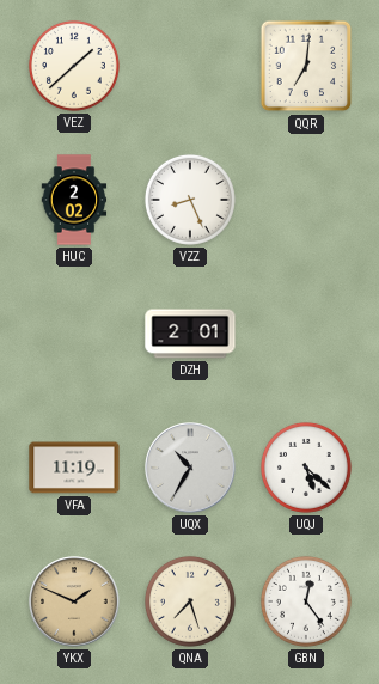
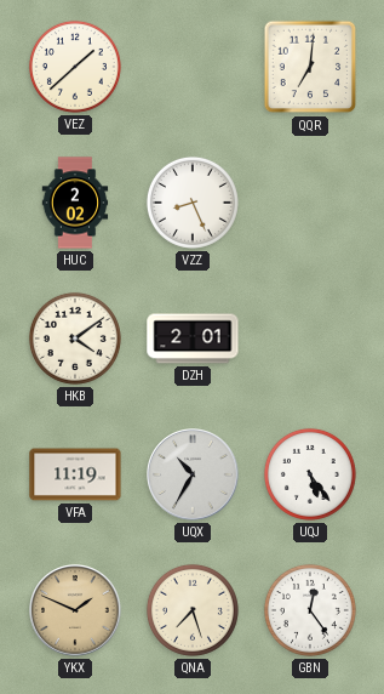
HKB: none -> 4:09
UQJ: 5:22 -> 5:24
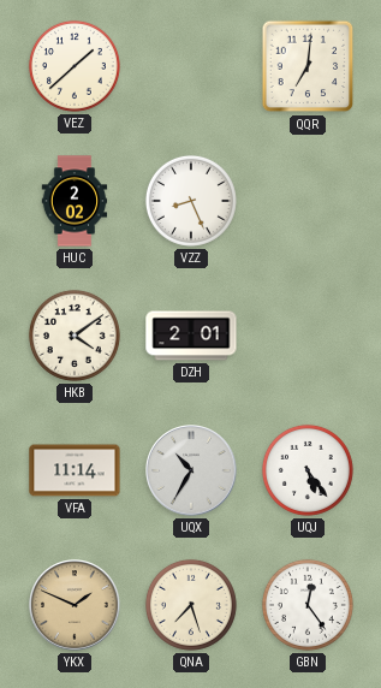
VFA: 11:19 -> 11:14
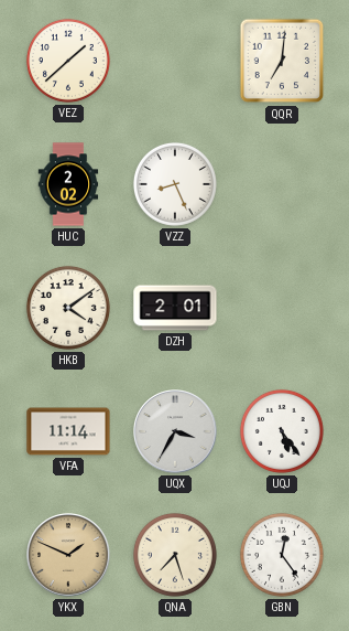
UQX: 10:35 -> 3:35
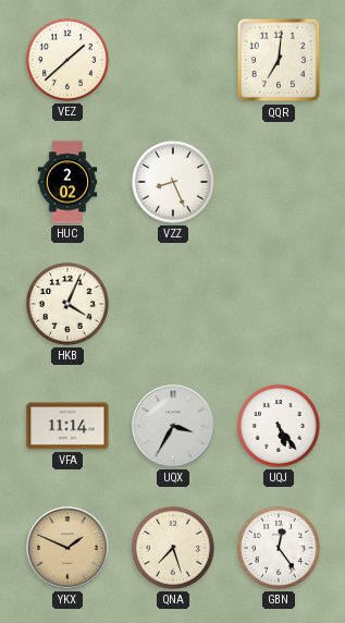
HKB: 4:09 -> 4:04
DZH: 2:01 -> none
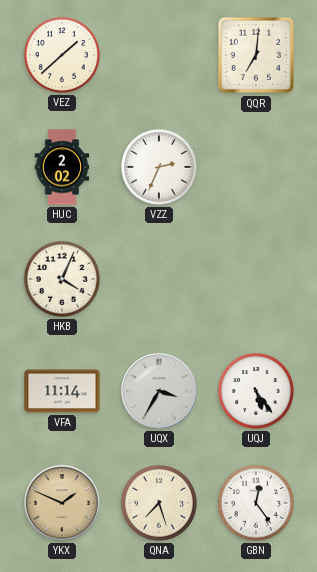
VZZ: 8:26 -> 2:34
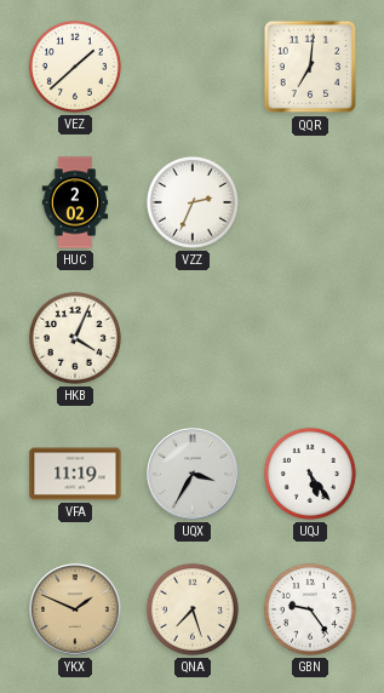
VFA: 11:14 -> 11:19
GBN: 12:24 -> 9:24
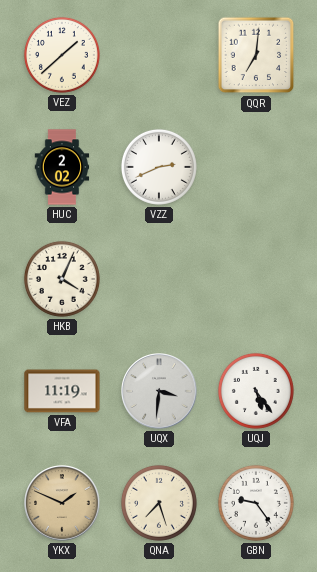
VZZ: 2:34 -> 2:41
UQX: 3:35 -> 3:31
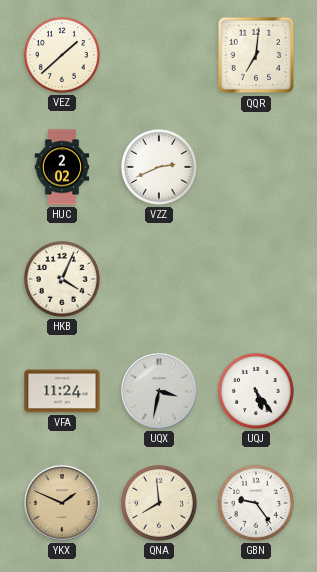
VFA: 11:19 -> 11:24
UQX: 3:31 -> 3:32
QNA: 7:27 -> 7:59
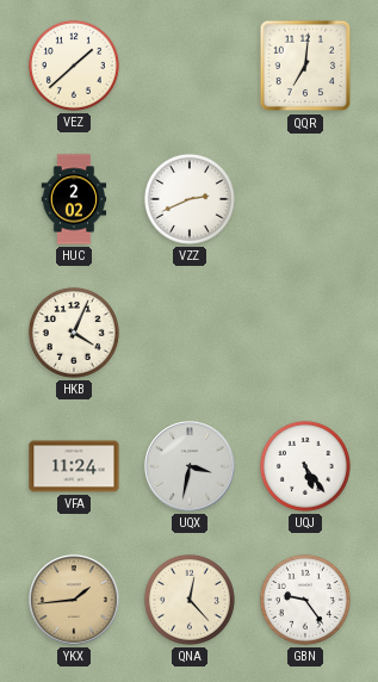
YKX: 1:49 -> 1:44
QNA: 7:59 -> 12:23
